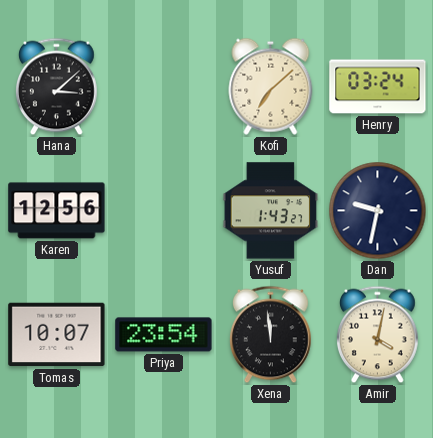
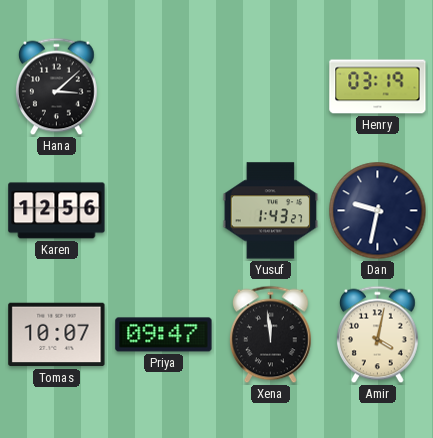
Kofi: 7:08 -> none
Henry: 03:24 -> 03:19
Priya: 23:54 -> 09:47
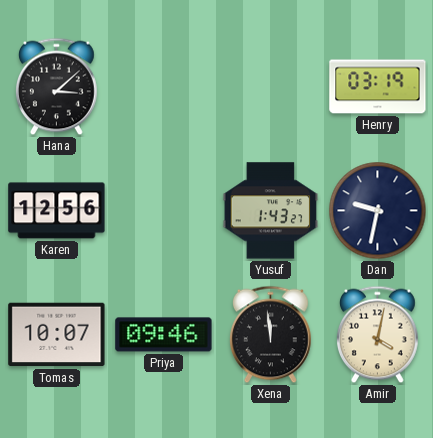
Priya: 09:47 -> 09:46
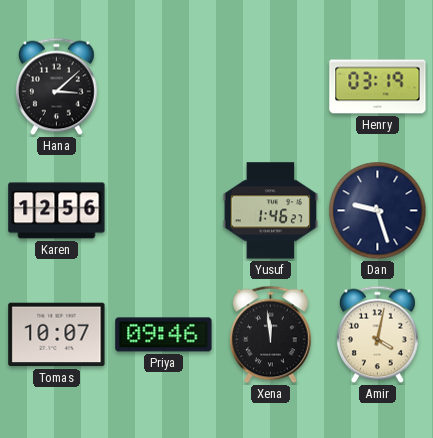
Yusuf: 1:43 -> 1:46
Dan: 9:32 -> 9:27
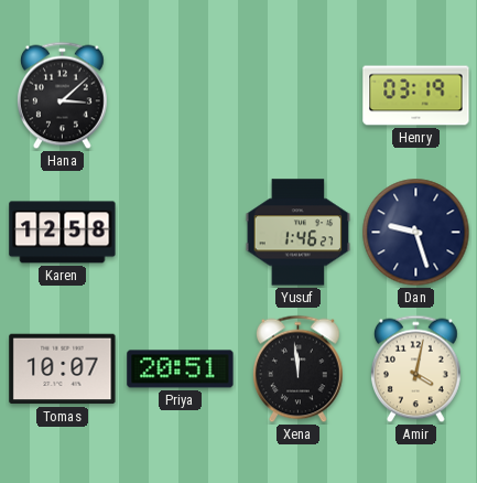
Karen: 12:56 -> 12:58
Priya: 09:46 -> 20:51
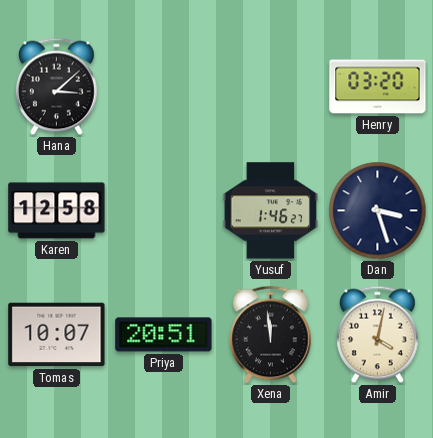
Henry: 03:19 -> 03:20
Dan: 9:27 -> 3:27
